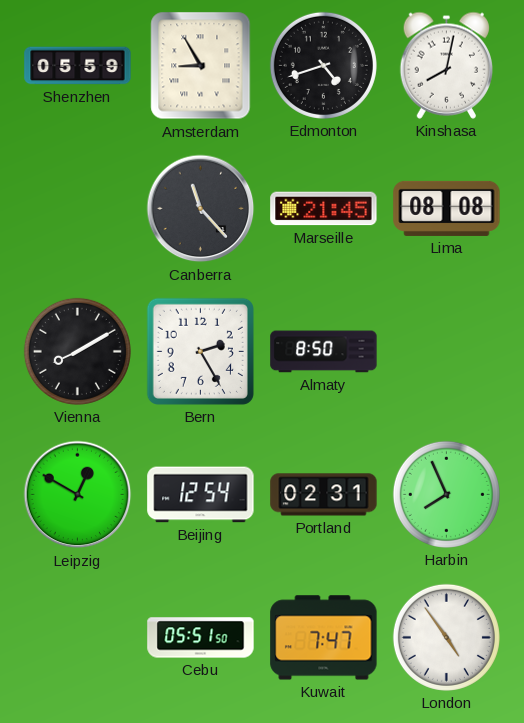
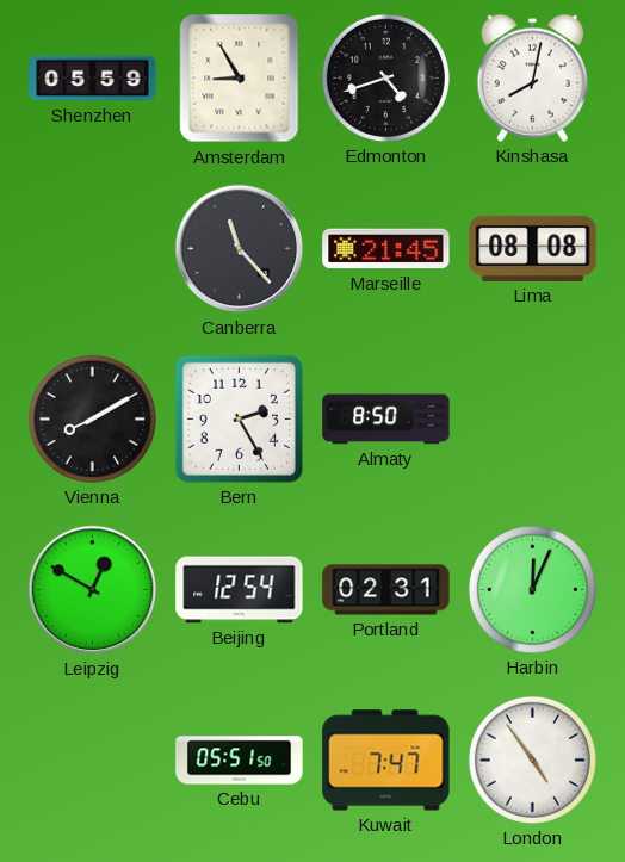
Harbin: 7:56 -> 12:04
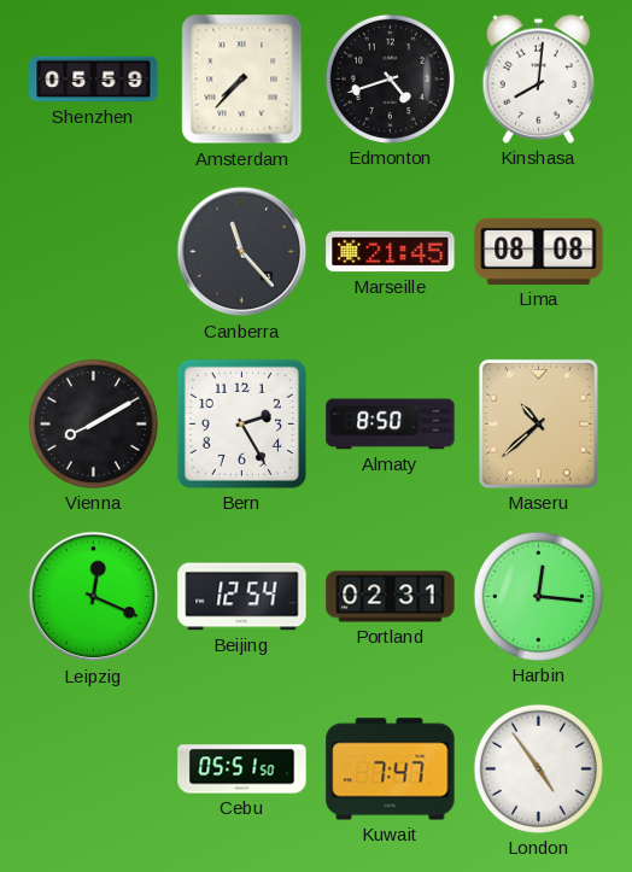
Amsterdam: 8:55 -> 7:37
Kinshasa: 8:02 -> 8:01
Maseru: none -> 10:38
Leipzig: 12:50 -> 12:19
Harbin: 12:04 -> 12:16
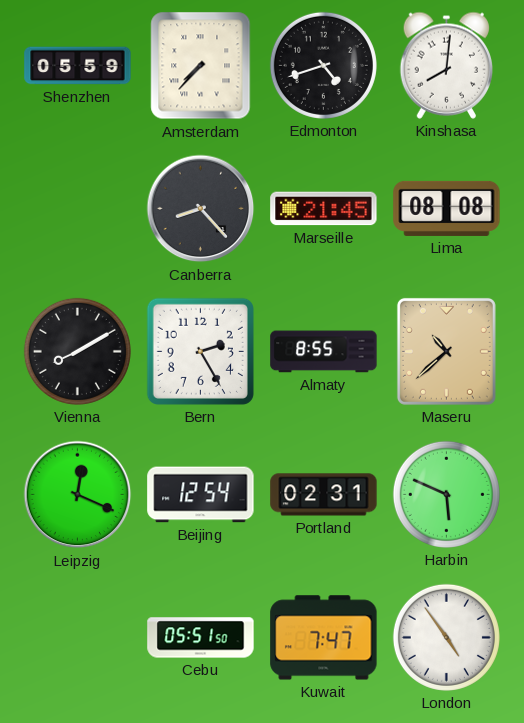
Canberra: 11:23 -> 8:23
Almaty: 8:50 -> 8:55
Harbin: 12:16 -> 5:49
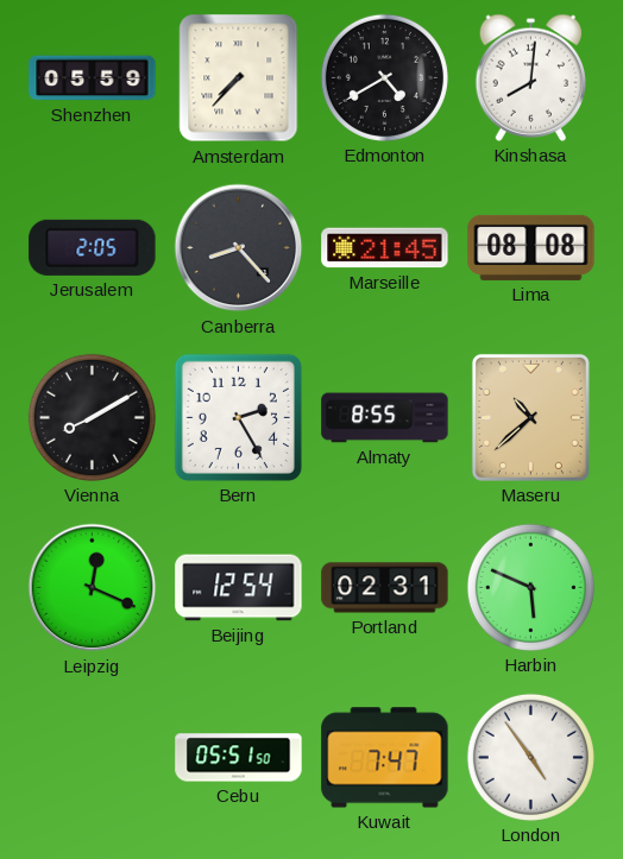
Edmonton: 4:42 -> 4:40
Jerusalem: none -> 2:05
